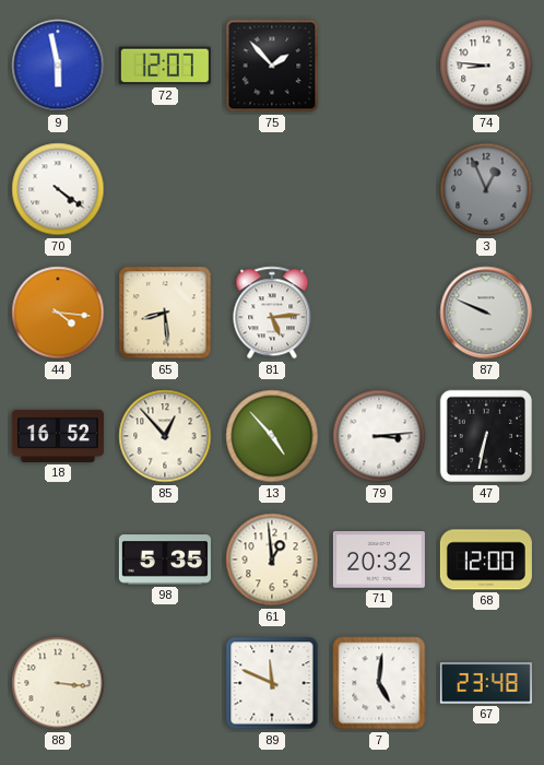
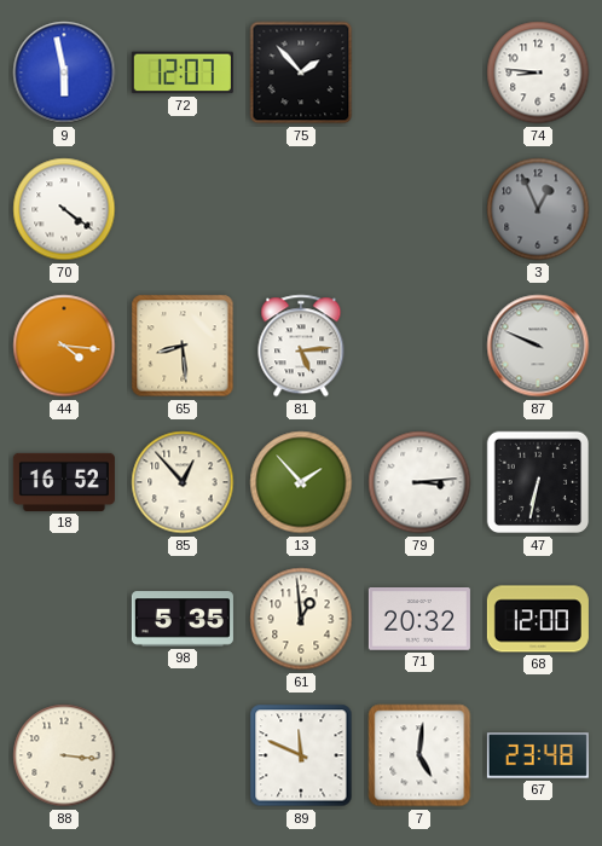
13: 4:53 -> 1:53
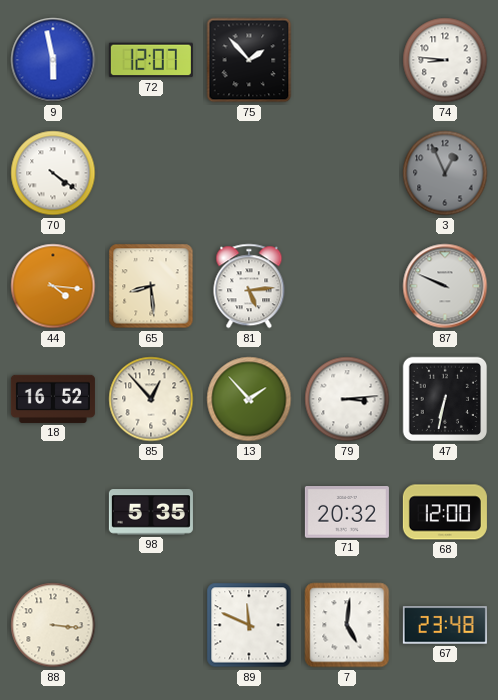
61: 12:59 -> none
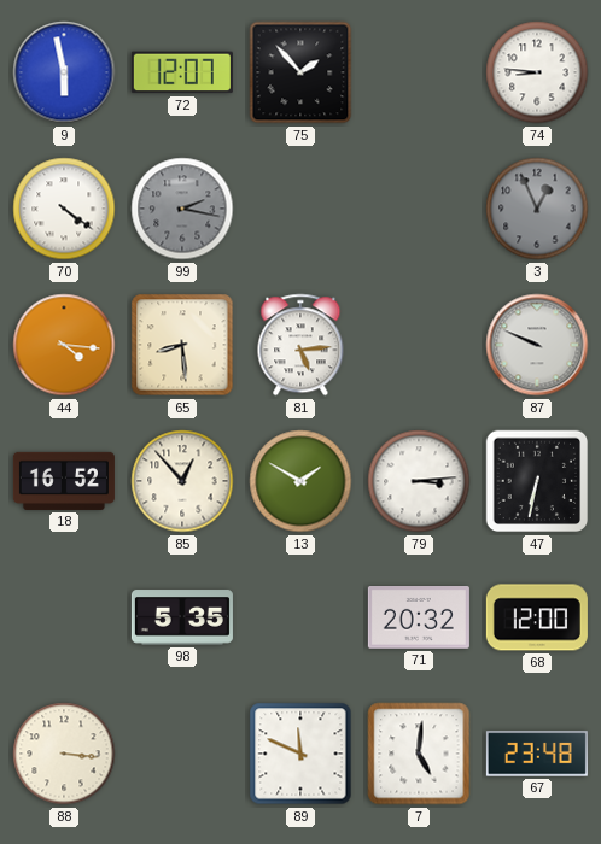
99: none -> 2:17
13: 1:53 -> 1:50
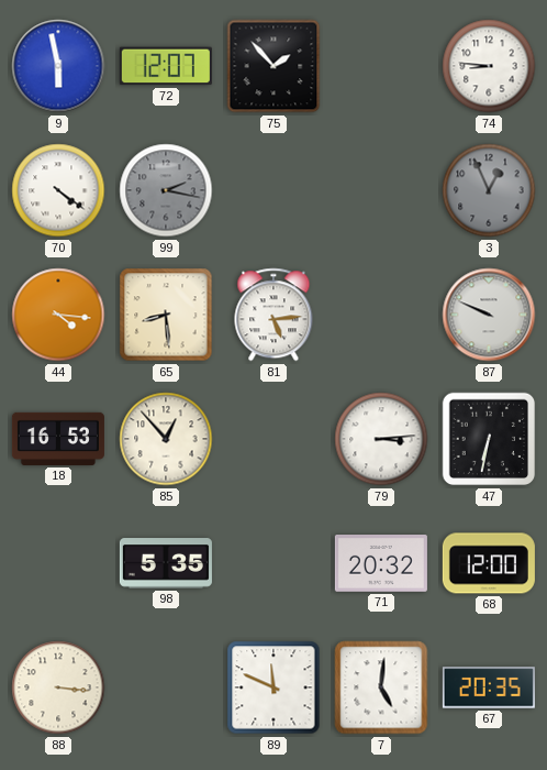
18: 16:52 -> 16:53
13: 1:50 -> none
67: 23:48 -> 20:35
